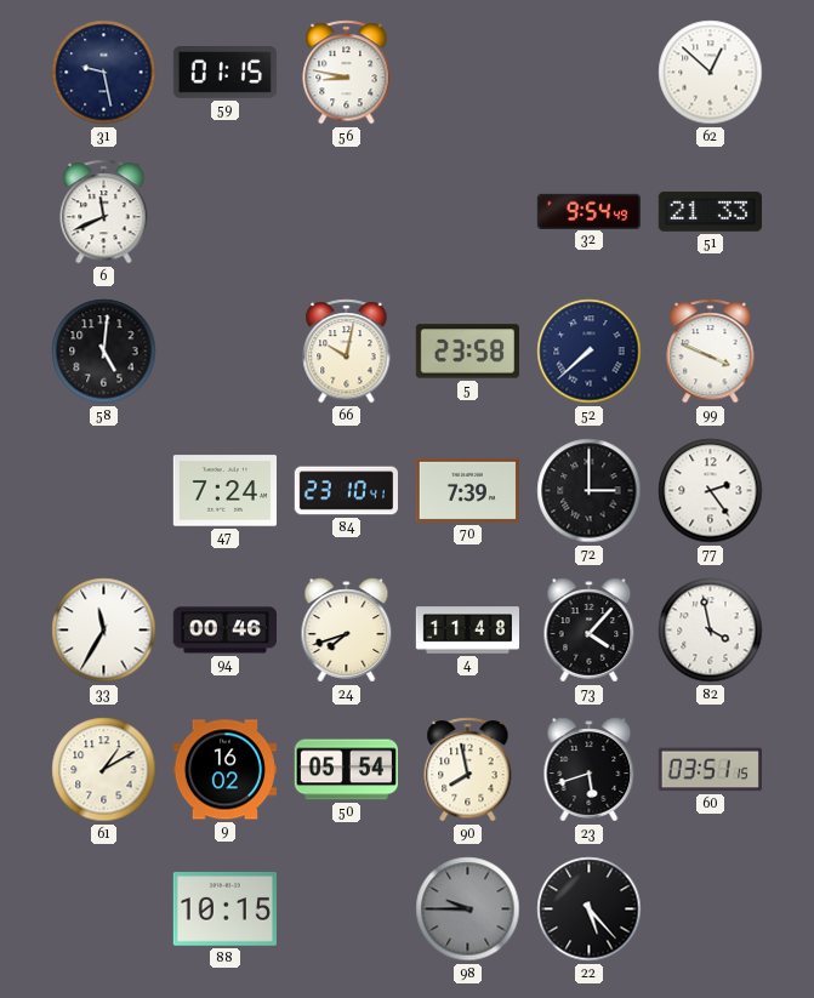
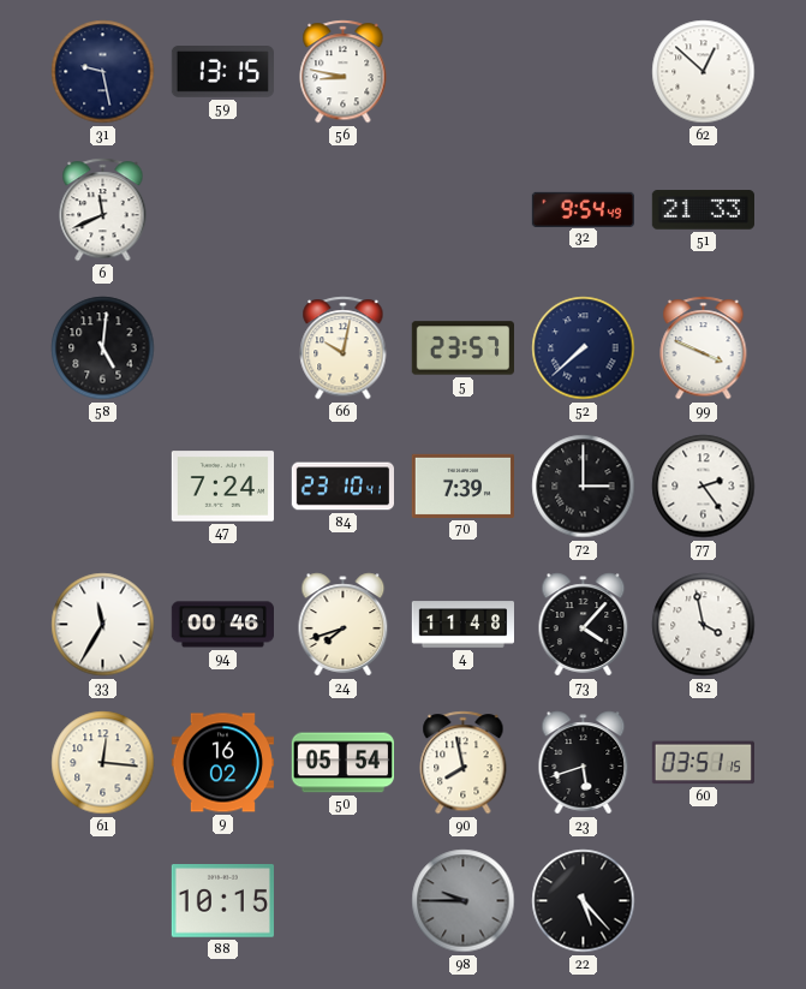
59: 01:15 -> 13:15
5: 23:58 -> 23:57
61: 1:10 -> 12:16
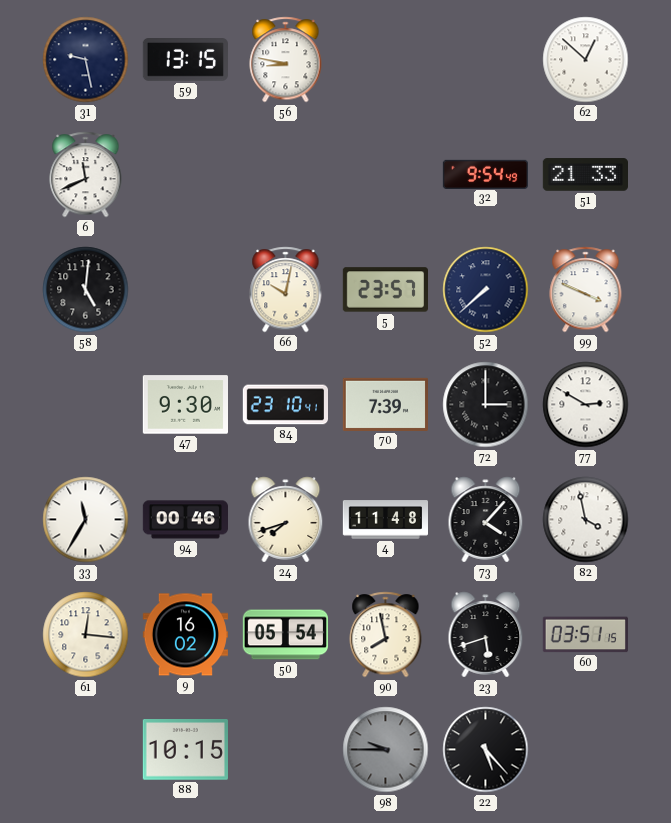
47: 7:24 -> 9:30
77: 2:24 -> 2:50
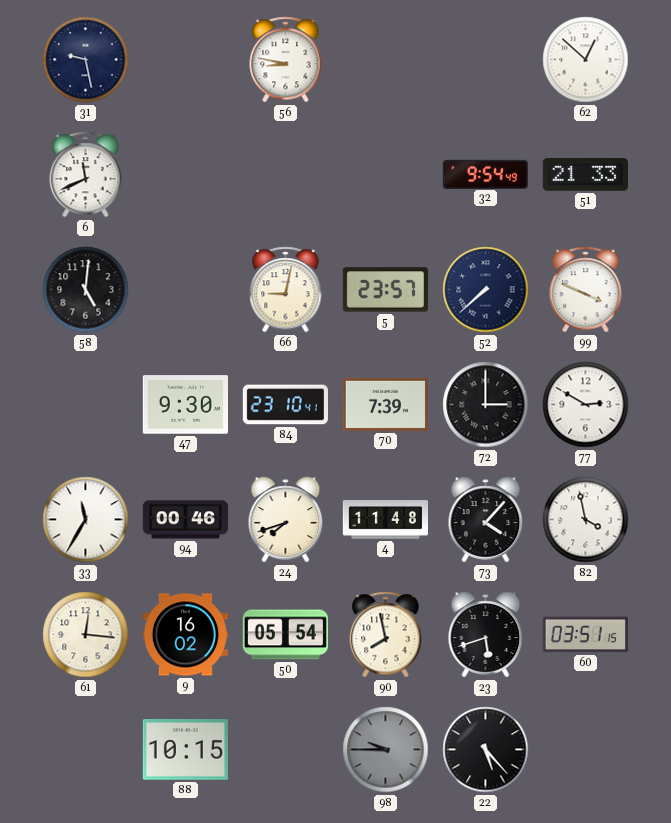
59: 13:15 -> none
66: 10:02 -> 9:02
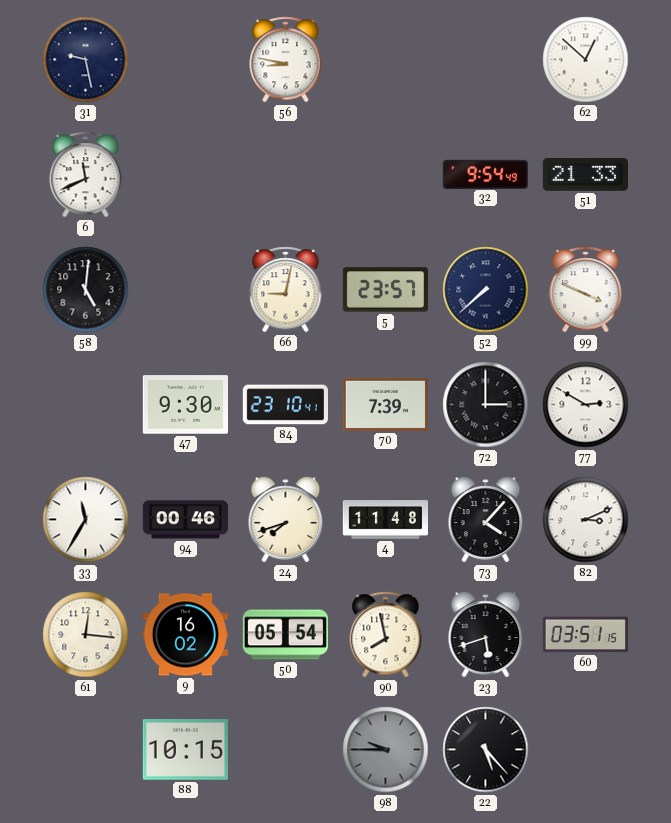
82: 3:58 -> 3:11
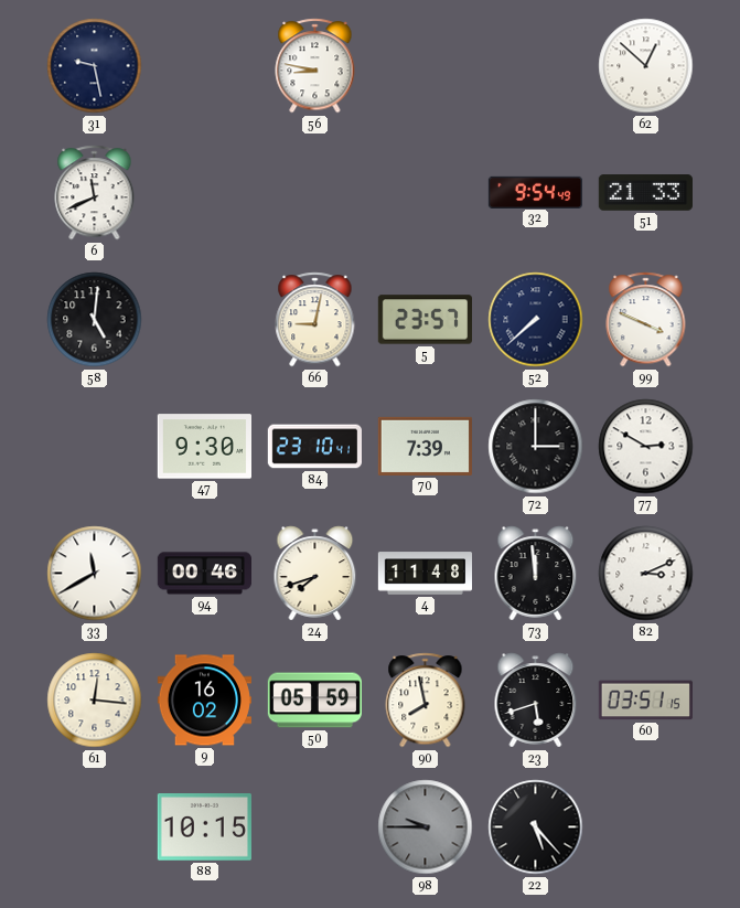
33: 11:35 -> 11:40
73: 4:07 -> 11:59
50: 05:54 -> 05:59
